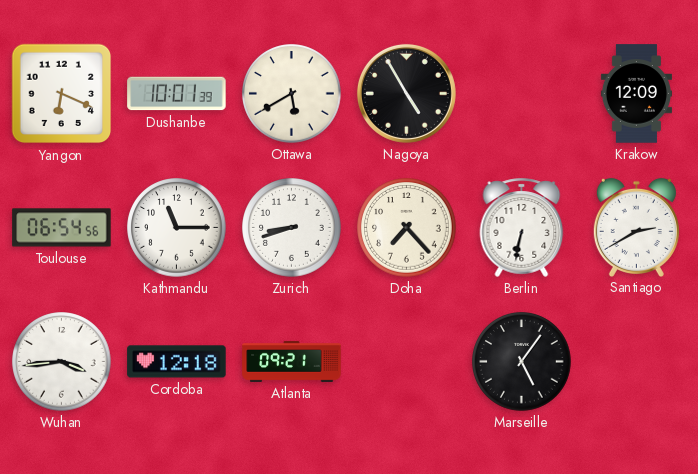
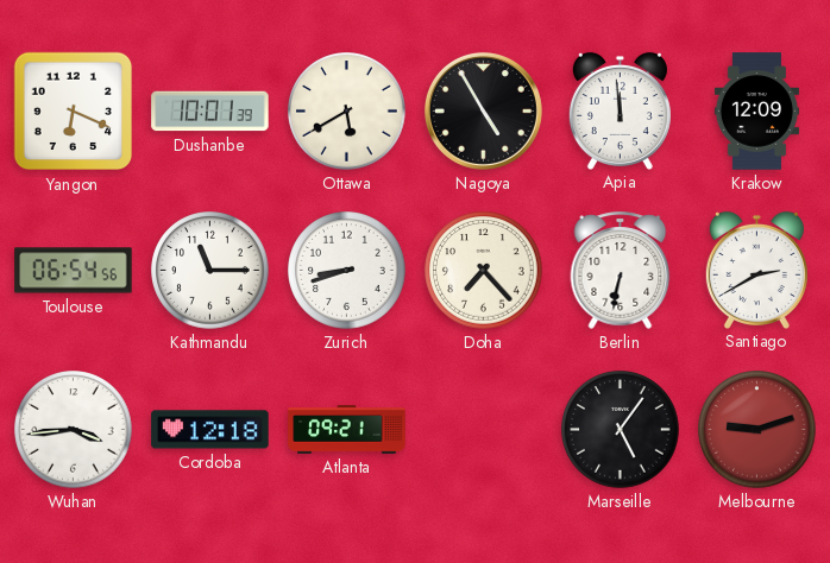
Apia: none -> 11:59
Melbourne: none -> 9:12
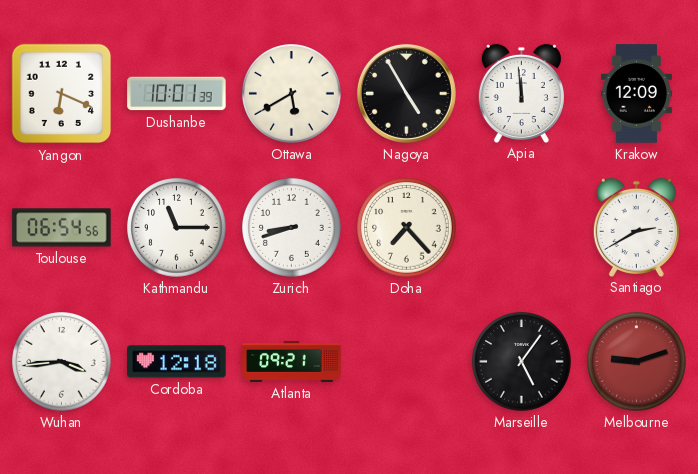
Berlin: 6:32 -> none
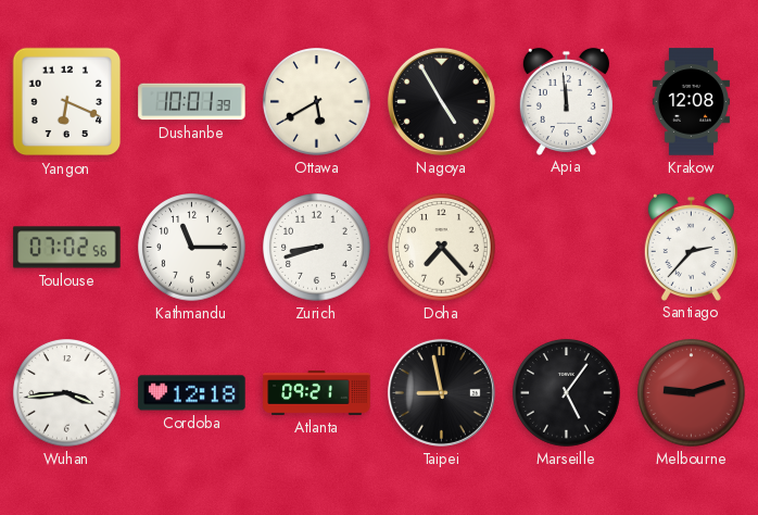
Krakow: 12:09 -> 12:08
Toulouse: 06:54 -> 07:02
Santiago: 2:40 -> 2:37
Taipei: none -> 8:58
